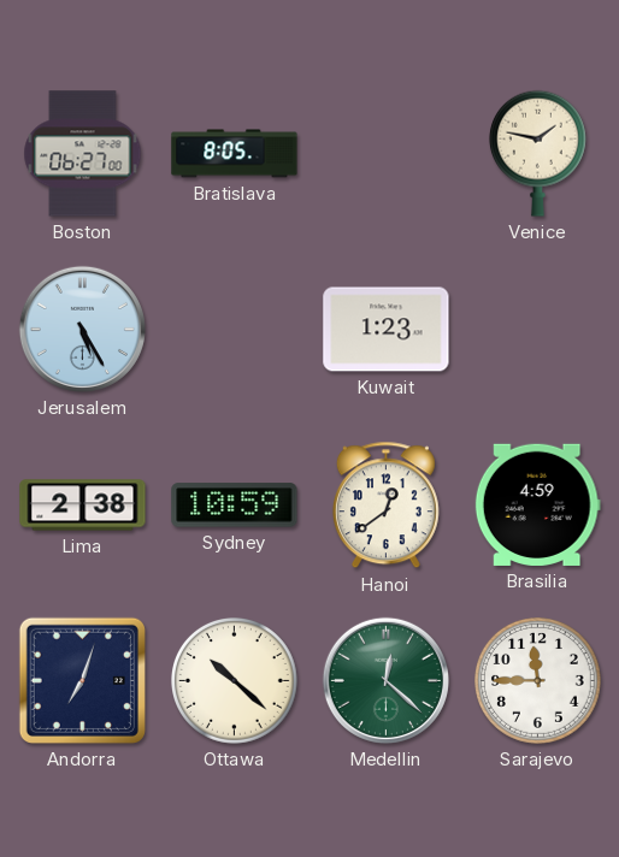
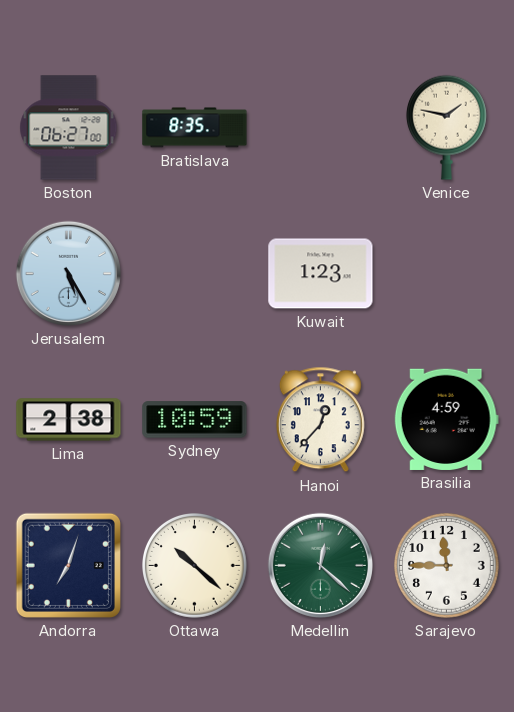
Bratislava: 8:05 -> 8:35
Hanoi: 12:39 -> 12:37
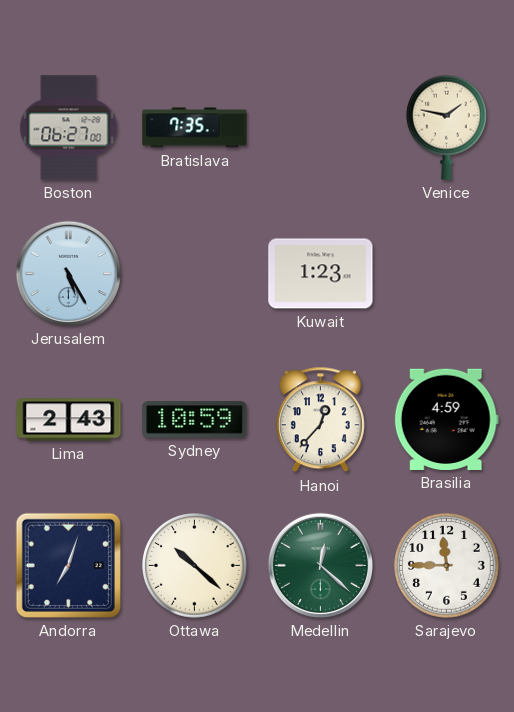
Bratislava: 8:35 -> 7:35
Lima: 2:38 -> 2:43
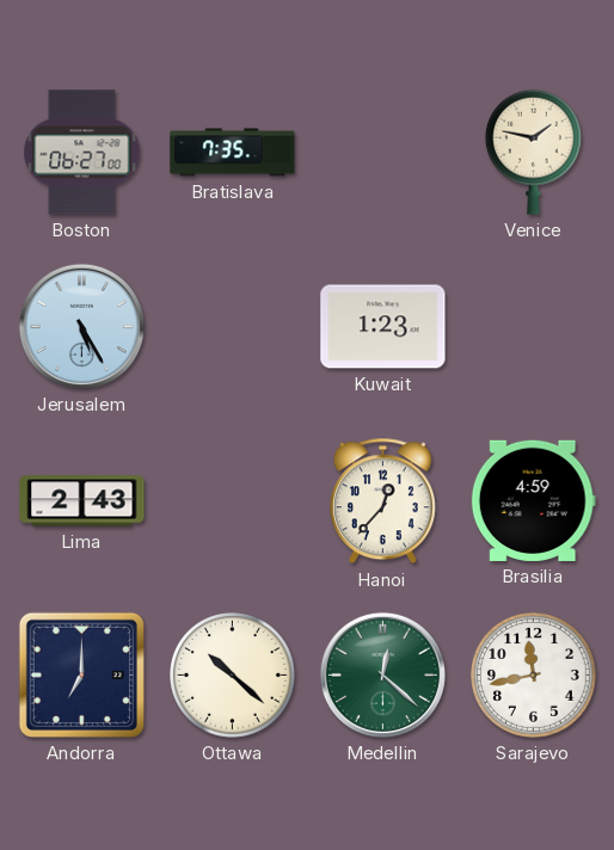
Sydney: 10:59 -> none
Andorra: 7:03 -> 7:00
Sarajevo: 11:45 -> 11:43
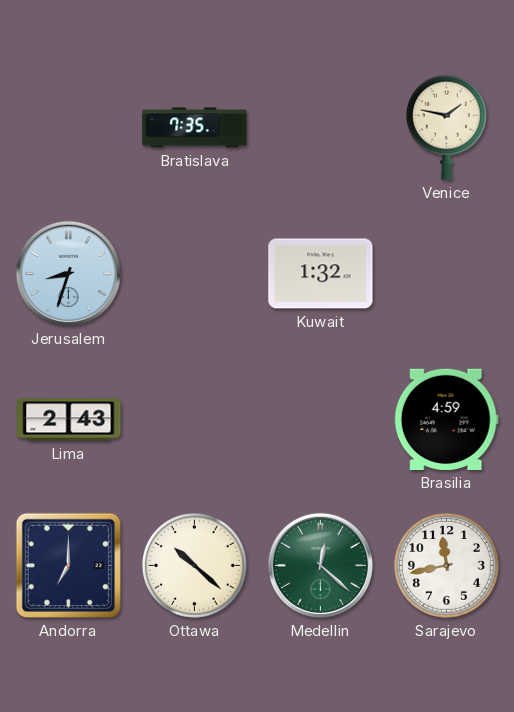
Boston: 06:27 -> none
Jerusalem: 5:25 -> 8:33
Kuwait: 1:23 -> 1:32
Hanoi: 12:37 -> none
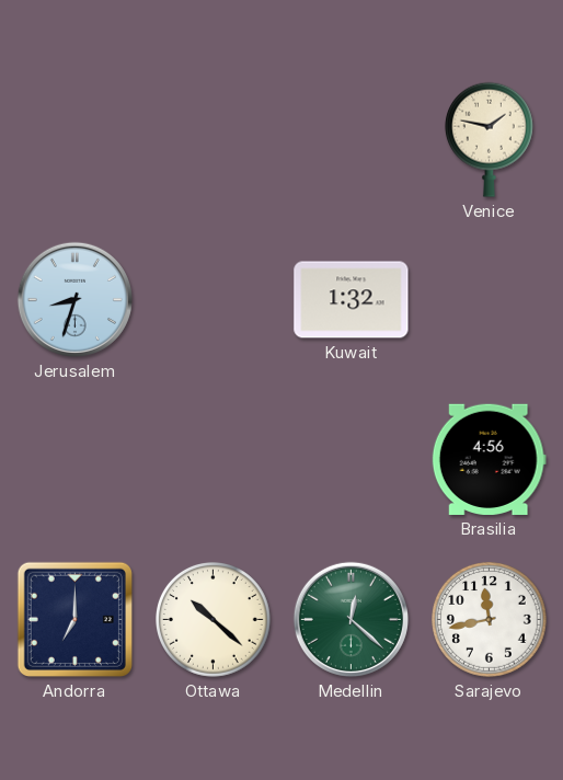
Bratislava: 7:35 -> none
Lima: 2:43 -> none
Brasilia: 4:59 -> 4:56
